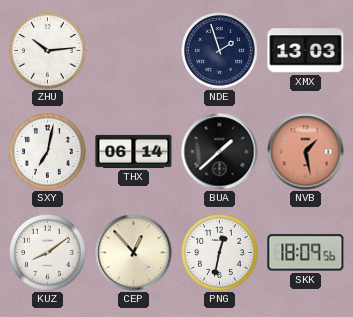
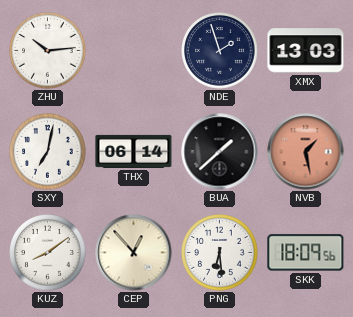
PNG: 12:32 -> 6:29
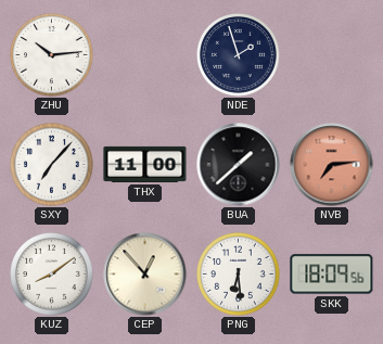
XMX: 13:03 -> none
SXY: 7:02 -> 7:07
THX: 06:14 -> 11:00
NVB: 1:28 -> 7:14
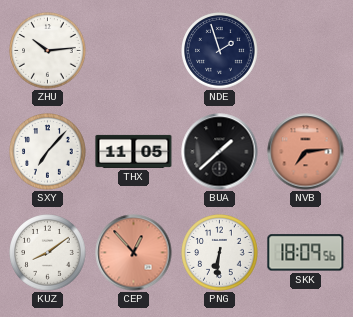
THX: 11:00 -> 11:05
CEP dial: cream -> salmon
PNG: 6:29 -> 6:31
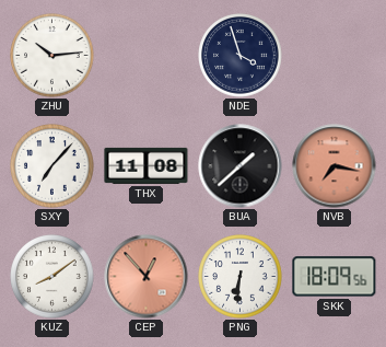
NDE: 1:57 -> 3:57
THX: 11:05 -> 11:08
NVB: 7:14 -> 7:17
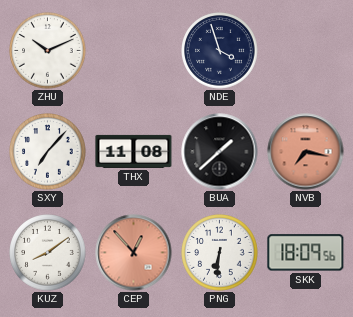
ZHU: 10:14 -> 10:11
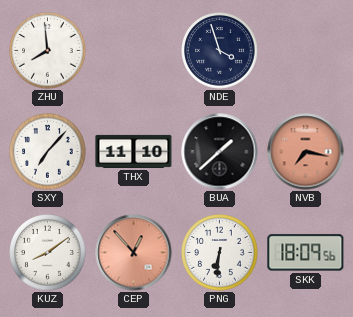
ZHU: 10:11 -> 7:59
THX: 11:08 -> 11:10
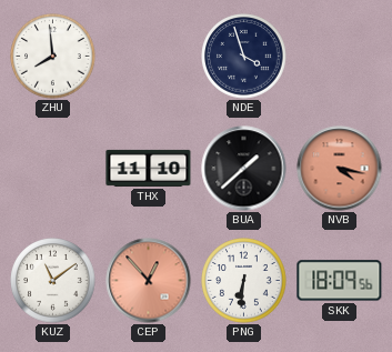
SXY: 7:07 -> none
NVB: 7:17 -> 4:17
KUZ: 8:09 -> 11:09
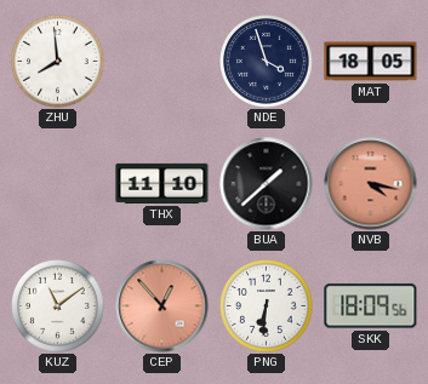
MAT: none -> 18:05
